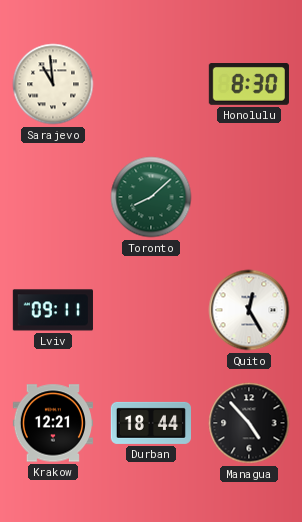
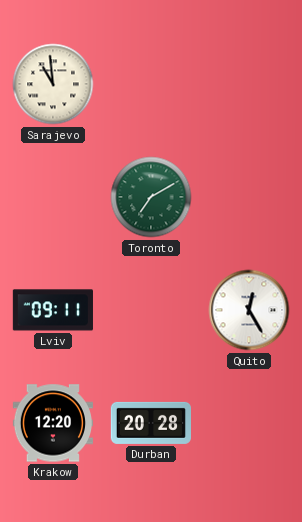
Honolulu: 8:30 -> none
Toronto: 8:08 -> 7:10
Krakow: 12:21 -> 12:20
Durban: 18:44 -> 20:28
Managua: 4:53 -> none
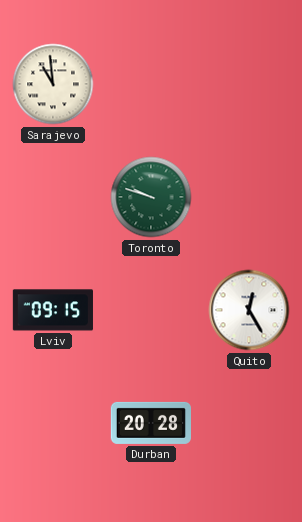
Toronto: 7:10 -> 9:48
Lviv: 09:11 -> 09:15
Krakow: 12:20 -> none
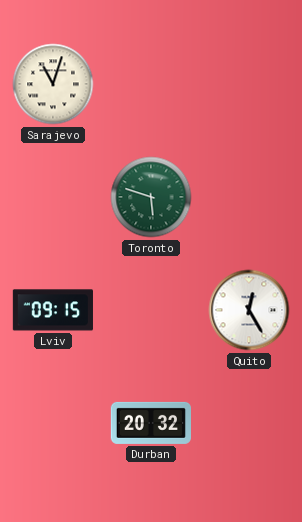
Sarajevo: 10:59 -> 11:03
Toronto: 9:48 -> 5:48
Durban: 20:28 -> 20:32
